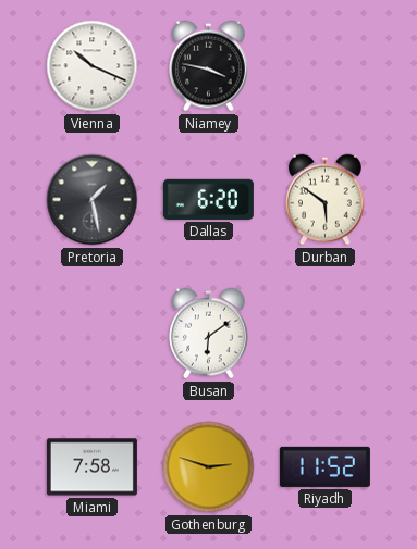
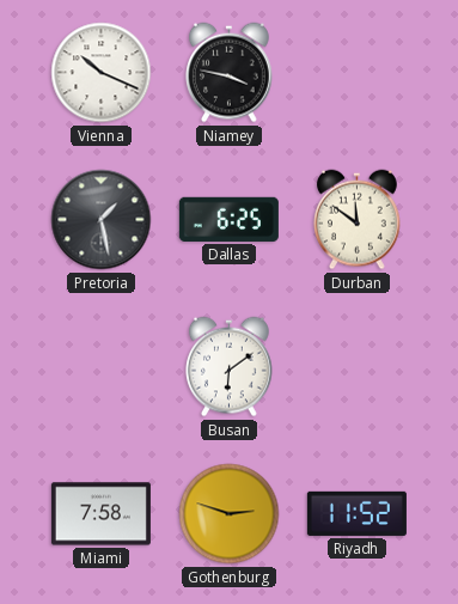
Dallas: 6:20 -> 6:25
Durban: 5:51 -> 11:51
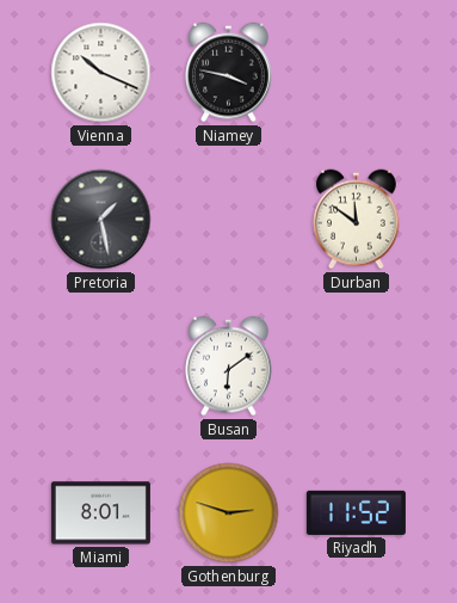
Dallas: 6:25 -> none
Miami: 7:58 -> 8:01
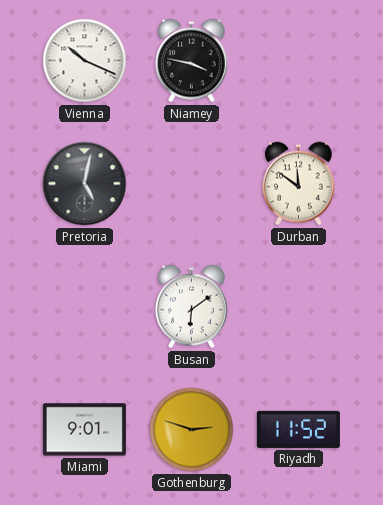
Pretoria: 1:28 -> 5:02
Miami: 8:01 -> 9:01
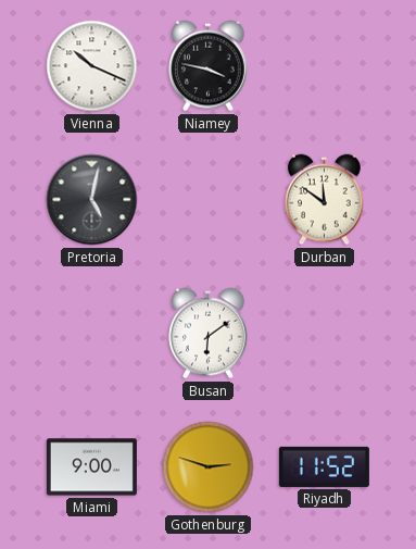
Miami: 9:01 -> 9:00
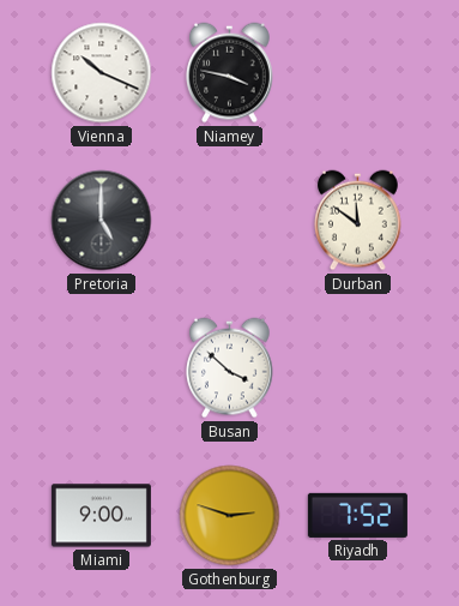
Pretoria: 5:02 -> 5:00
Busan: 6:09 -> 3:52
Riyadh: 11:52 -> 7:52
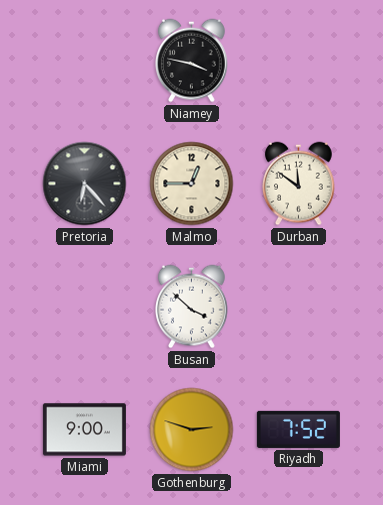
Vienna: 10:19 -> none
Pretoria: 5:00 -> 6:23
Malmo: none -> 12:45
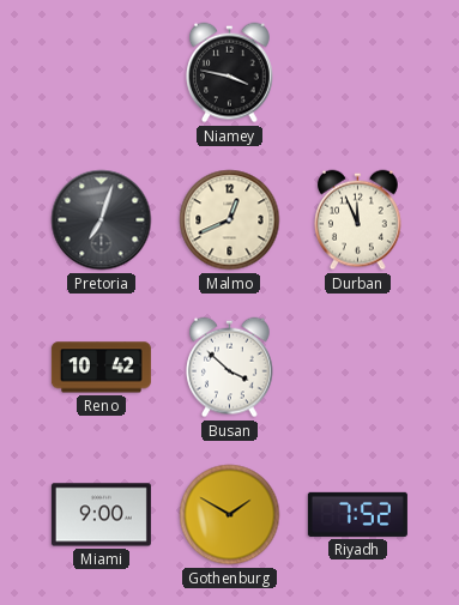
Pretoria: 6:23 -> 7:03
Malmo: 12:45 -> 12:41
Durban: 11:51 -> 11:56
Reno: none -> 10:42
Gothenburg: 2:48 -> 1:50
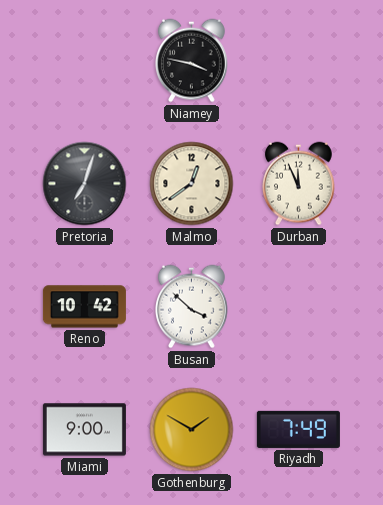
Malmo: 12:41 -> 12:39
Riyadh: 7:52 -> 7:49
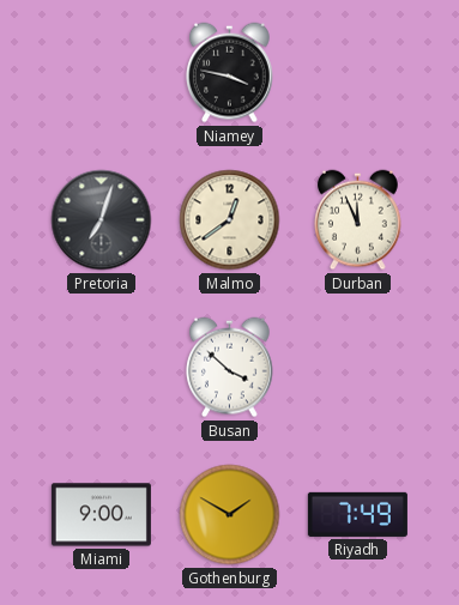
Reno: 10:42 -> none
